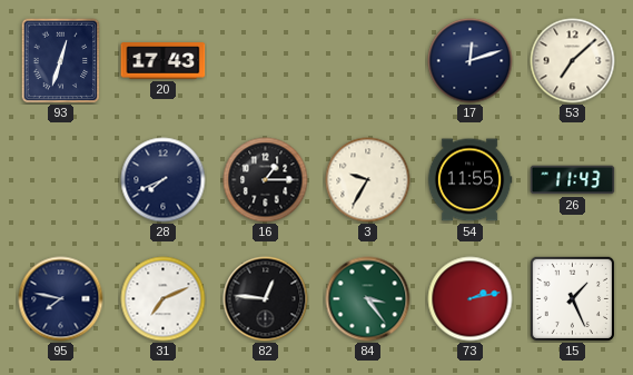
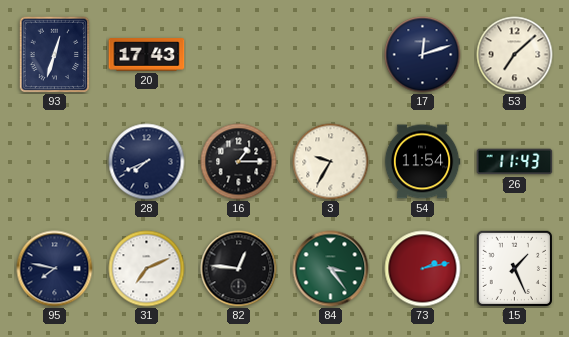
54: 11:55 -> 11:54
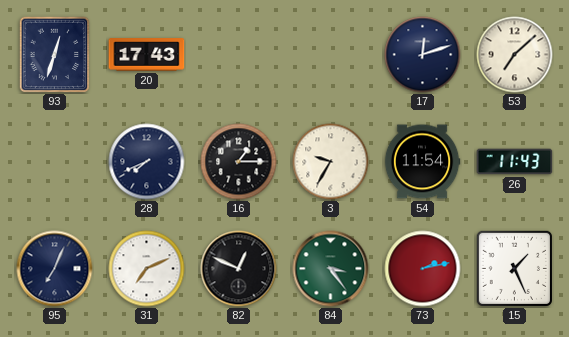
95: 7:47 -> 7:04
82: 12:46 -> 12:49
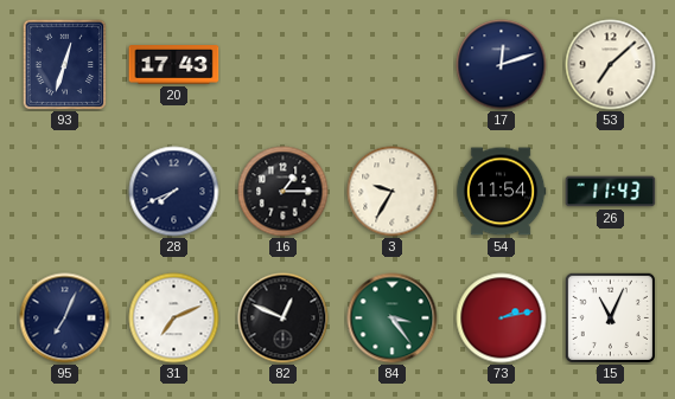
15: 1:26 -> 11:04
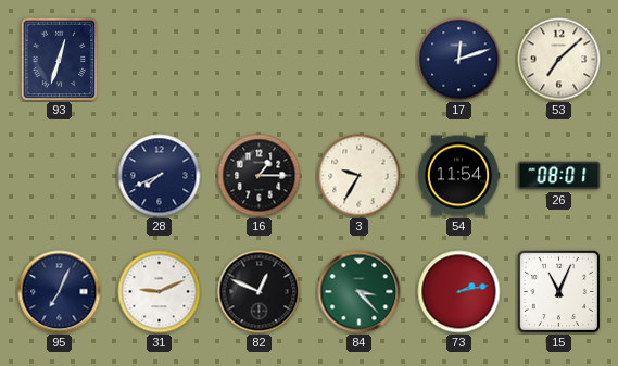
20: 17:43 -> none
26: 11:43 -> 08:01
31: 7:11 -> 9:11
84: 3:24 -> 3:23
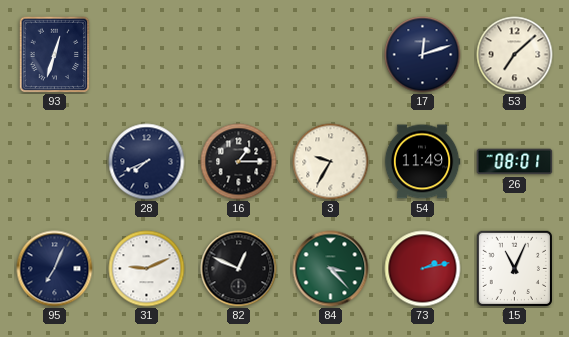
54: 11:54 -> 11:49
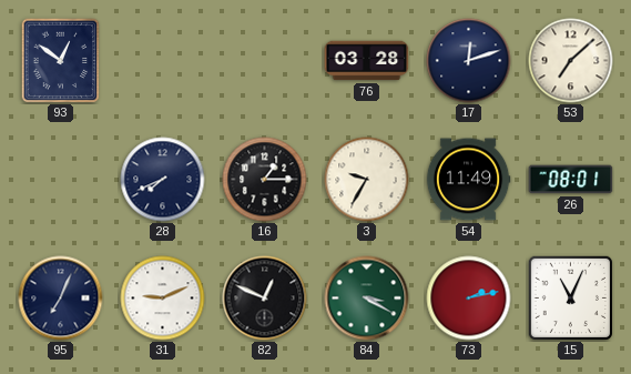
93: 12:33 -> 12:51
76: none -> 03:28
84: 3:23 -> 3:20
